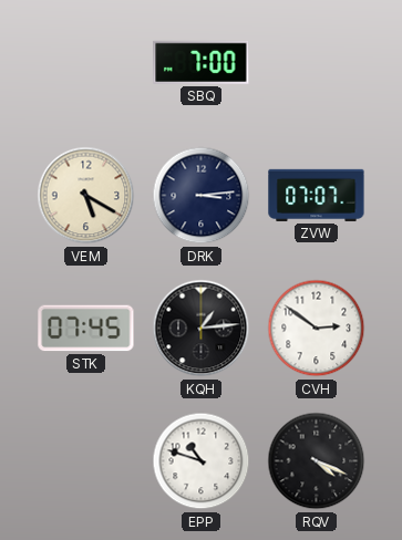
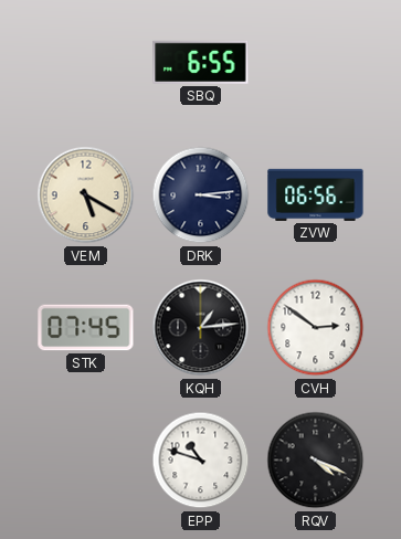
SBQ: 7:00 -> 6:55
ZVW: 07:07 -> 06:56
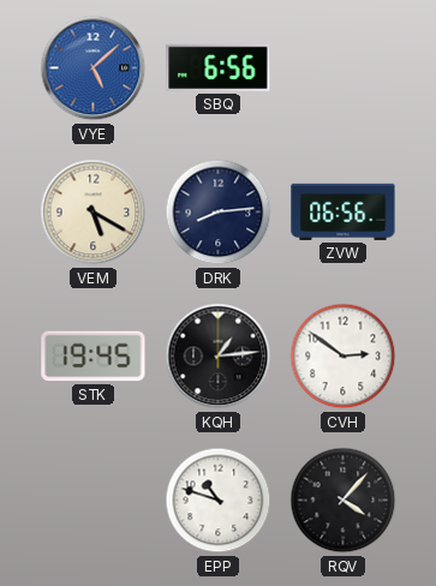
VYE: none -> 5:08
SBQ: 6:55 -> 6:56
DRK: 3:14 -> 8:14
STK: 07:45 -> 19:45
RQV: 4:19 -> 4:07
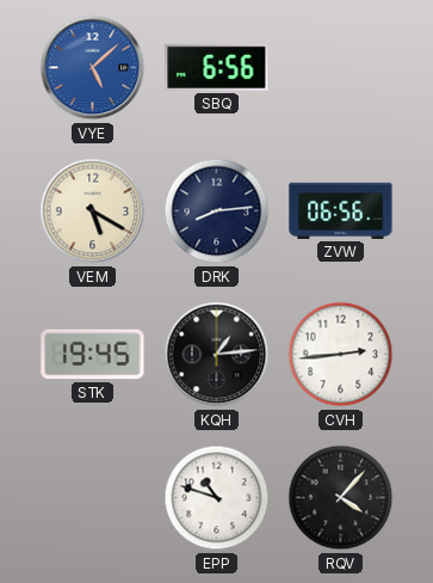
CVH: 2:51 -> 2:44
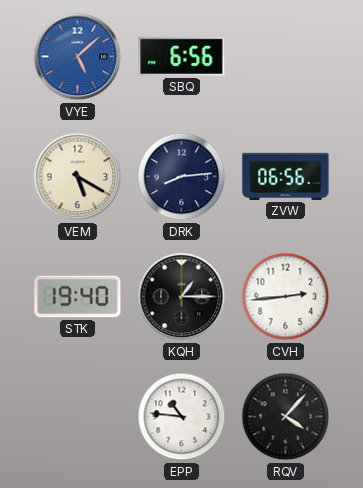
STK: 19:45 -> 19:40
KQH: 1:14 -> 1:15
EPP: 10:48 -> 10:46
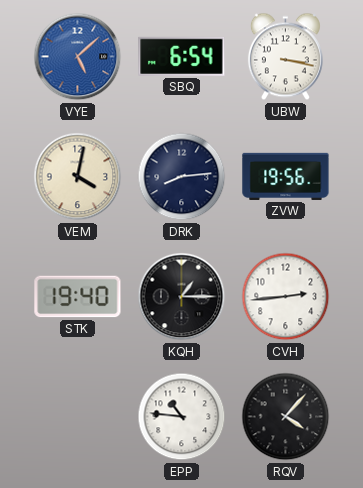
SBQ: 6:56 -> 6:54
UBW: none -> 3:17
VEM: 5:20 -> 4:02
ZVW: 06:56 -> 19:56
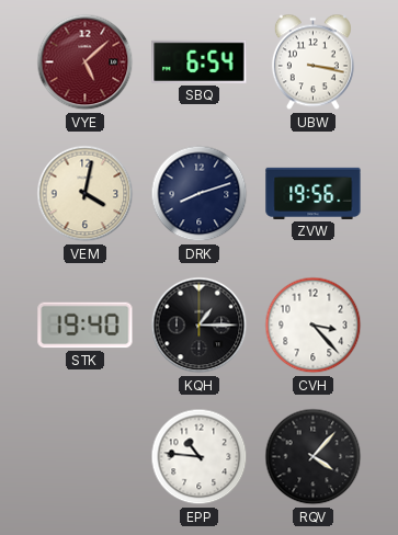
VYE dial: blue -> burgundy
DRK: 8:14 -> 8:12
CVH: 2:44 -> 3:23
